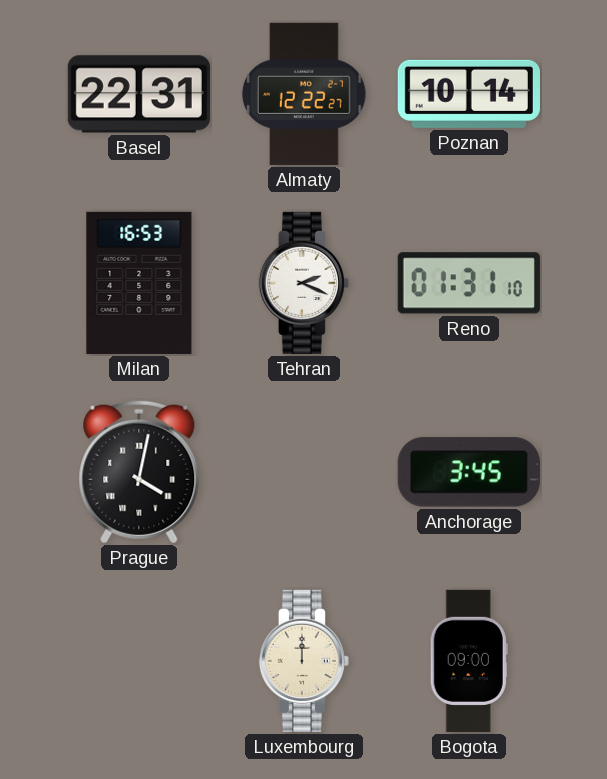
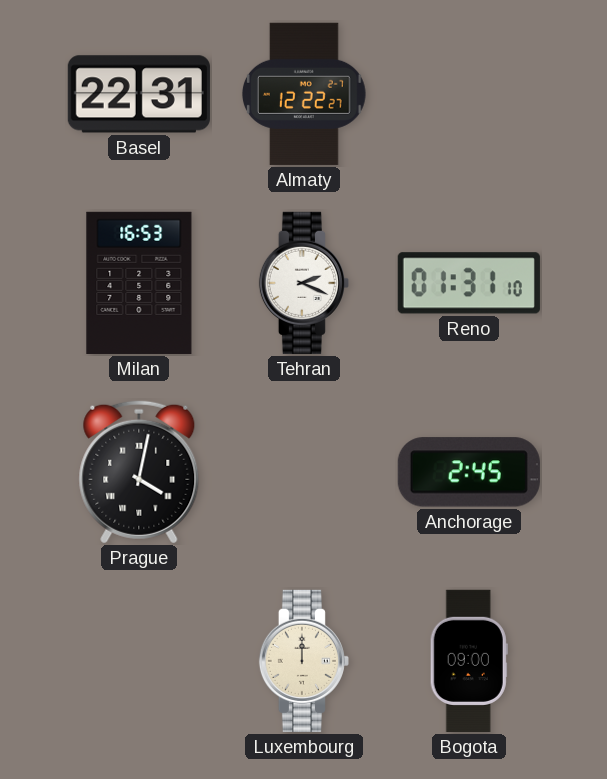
Poznan: 10:14 -> none
Anchorage: 3:45 -> 2:45
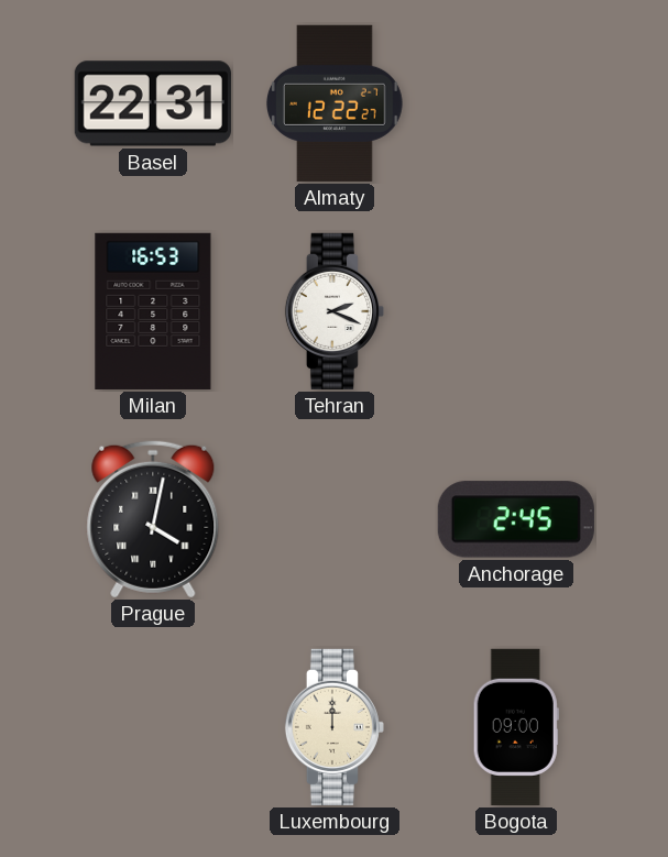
Reno: 01:31 -> none
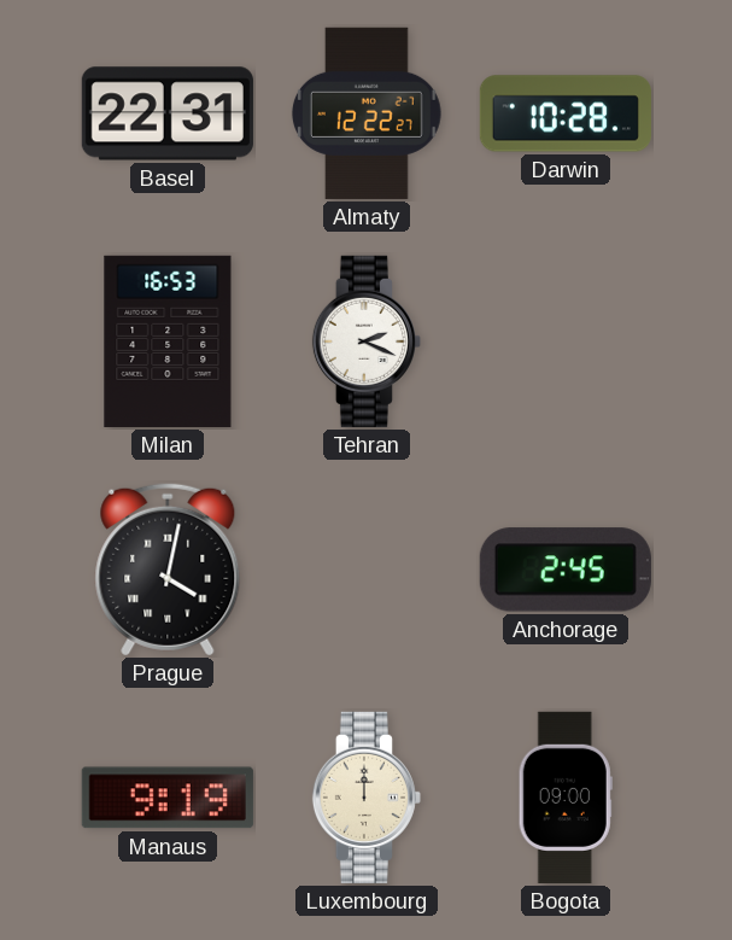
Darwin: none -> 10:28
Manaus: none -> 9:19
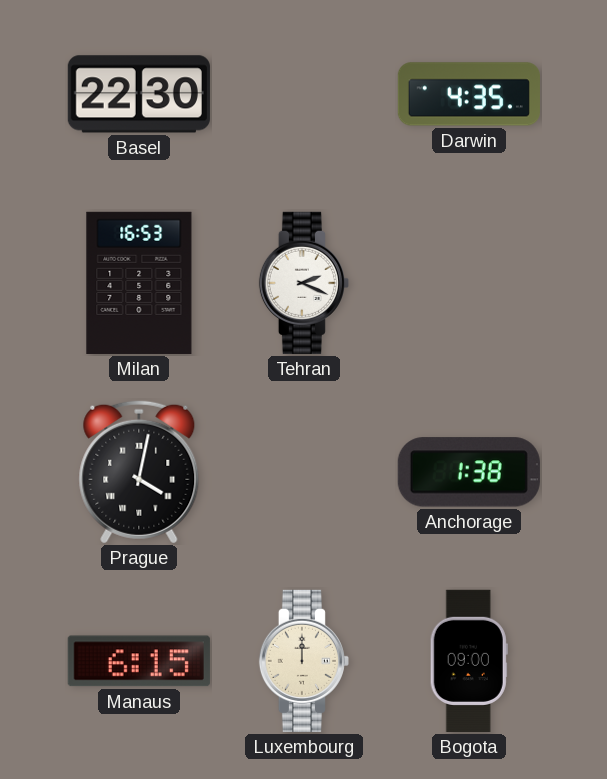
Basel: 22:31 -> 22:30
Almaty: 12:22 -> none
Darwin: 10:28 -> 4:35
Anchorage: 2:45 -> 1:38
Manaus: 9:19 -> 6:15
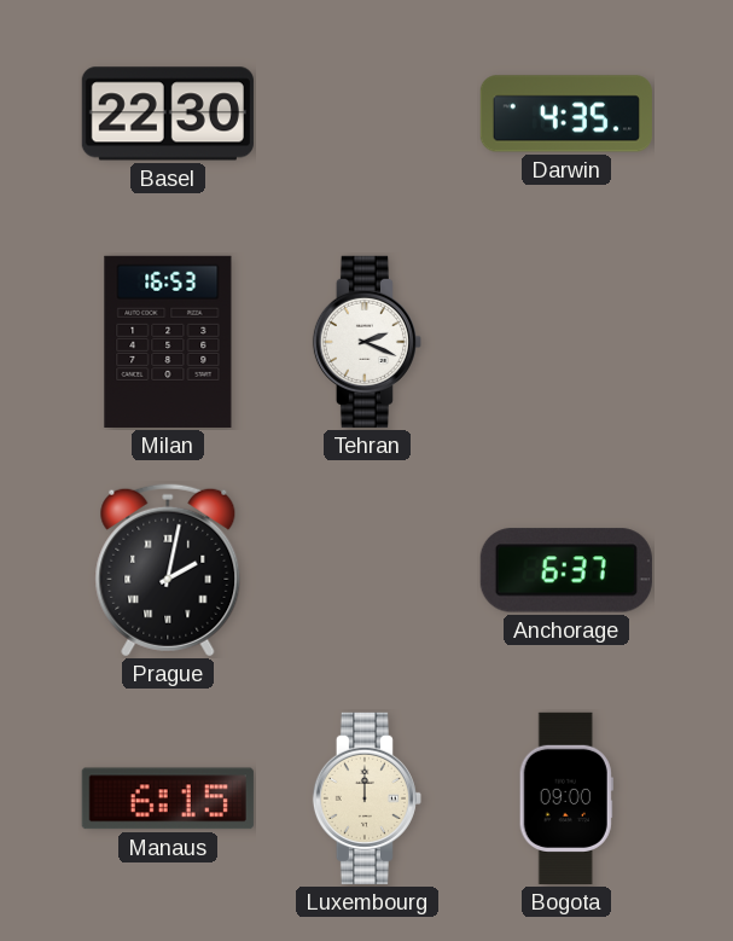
Prague: 4:02 -> 2:02
Anchorage: 1:38 -> 6:37
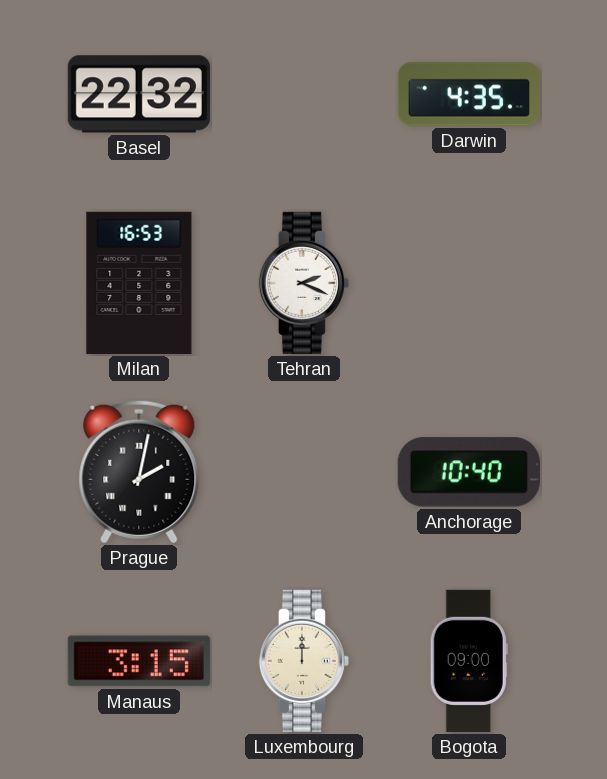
Basel: 22:30 -> 22:32
Anchorage: 6:37 -> 10:40
Manaus: 6:15 -> 3:15
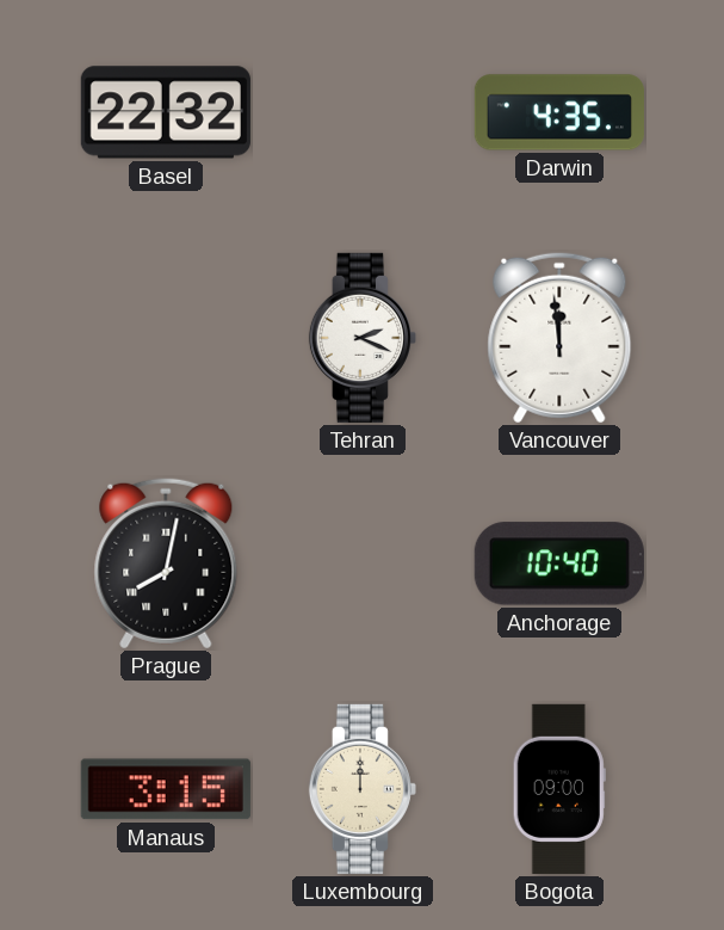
Milan: 16:53 -> none
Vancouver: none -> 11:59
Prague: 2:02 -> 8:02
